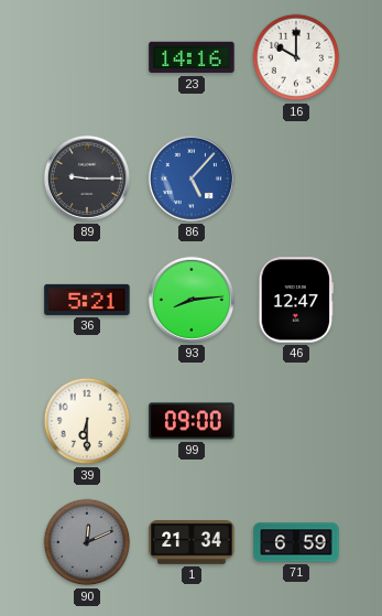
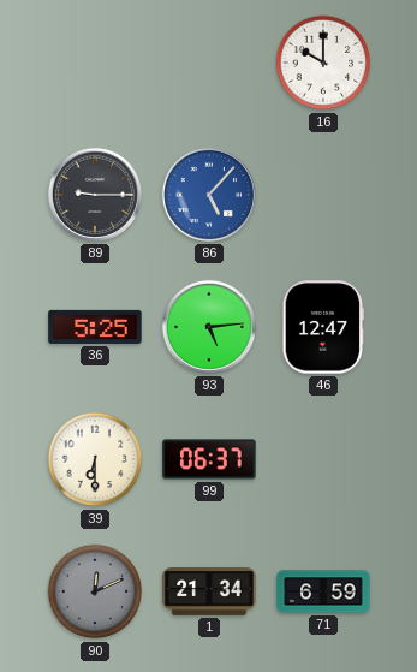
23: 14:16 -> none
36: 5:21 -> 5:25
93: 8:14 -> 5:14
99: 09:00 -> 06:37
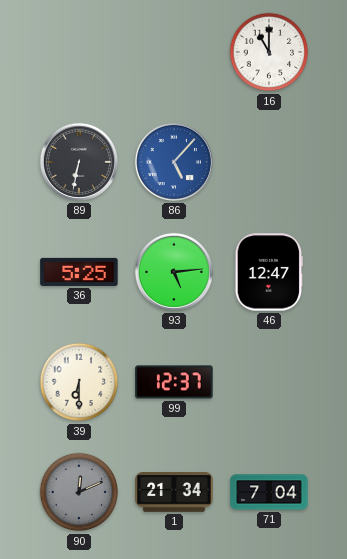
16: 10:00 -> 11:00
89: 9:15 -> 6:32
99: 06:37 -> 12:37
71: 6:59 -> 7:04
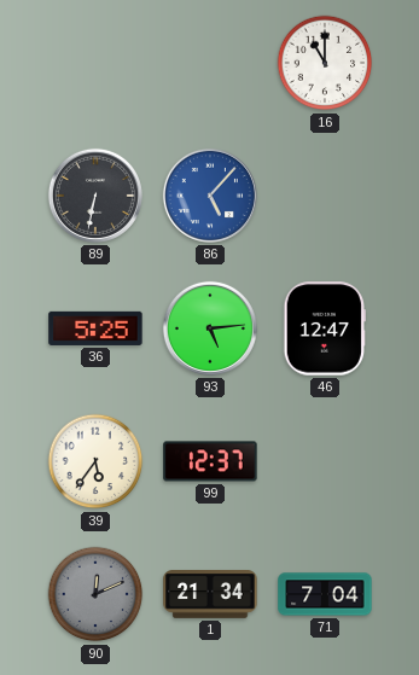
39: 6:30 -> 5:36
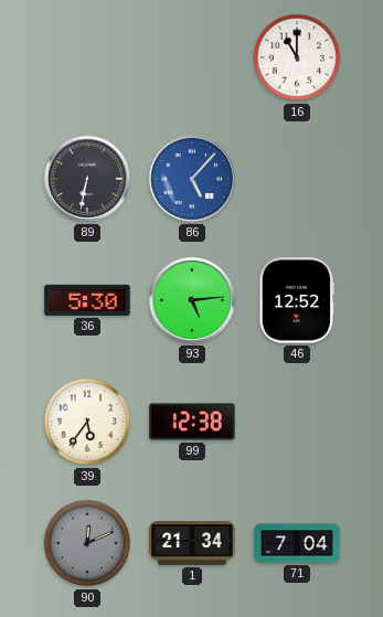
36: 5:25 -> 5:30
46: 12:47 -> 12:52
99: 12:37 -> 12:38
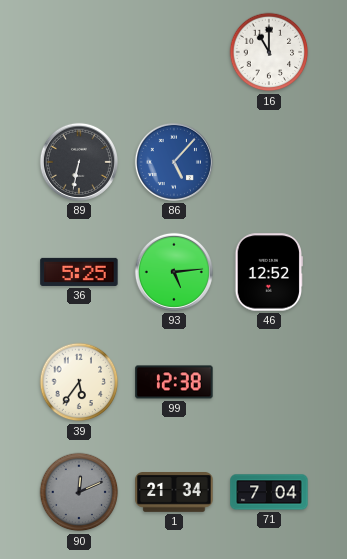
36: 5:30 -> 5:25
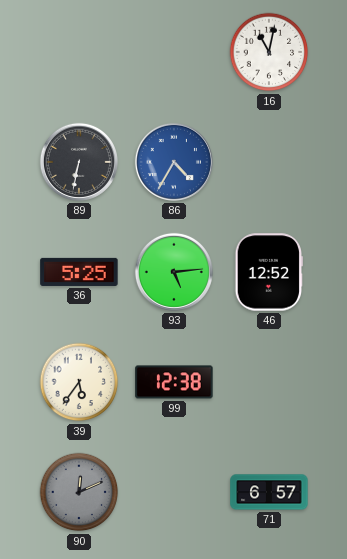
16: 11:00 -> 11:02
86: 5:07 -> 4:35
1: 21:34 -> none
71: 7:04 -> 6:57
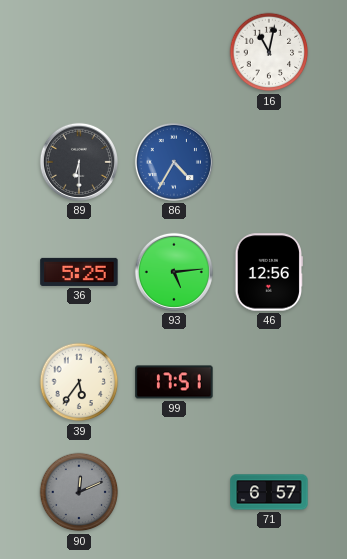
89: 6:32 -> 6:30
46: 12:52 -> 12:56
99: 12:38 -> 17:51
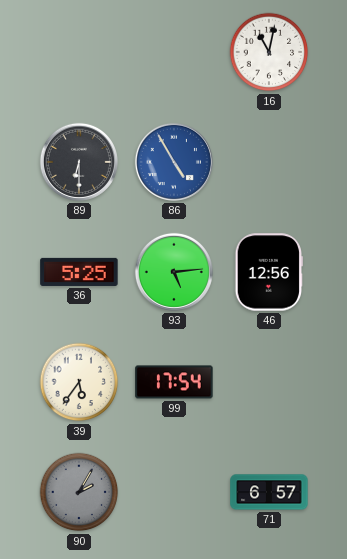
86: 4:35 -> 4:55
99: 17:51 -> 17:54
90: 12:11 -> 2:05
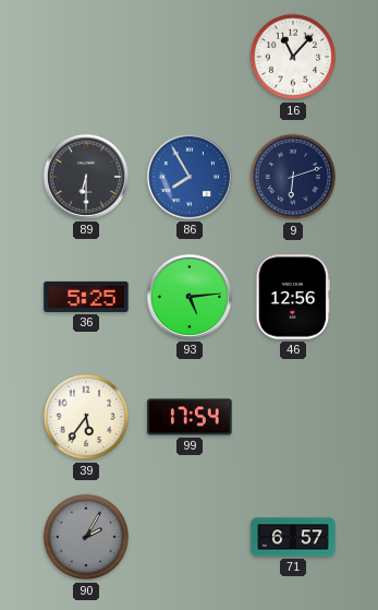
16: 11:02 -> 11:07
86: 4:55 -> 7:55
9: none -> 6:12
